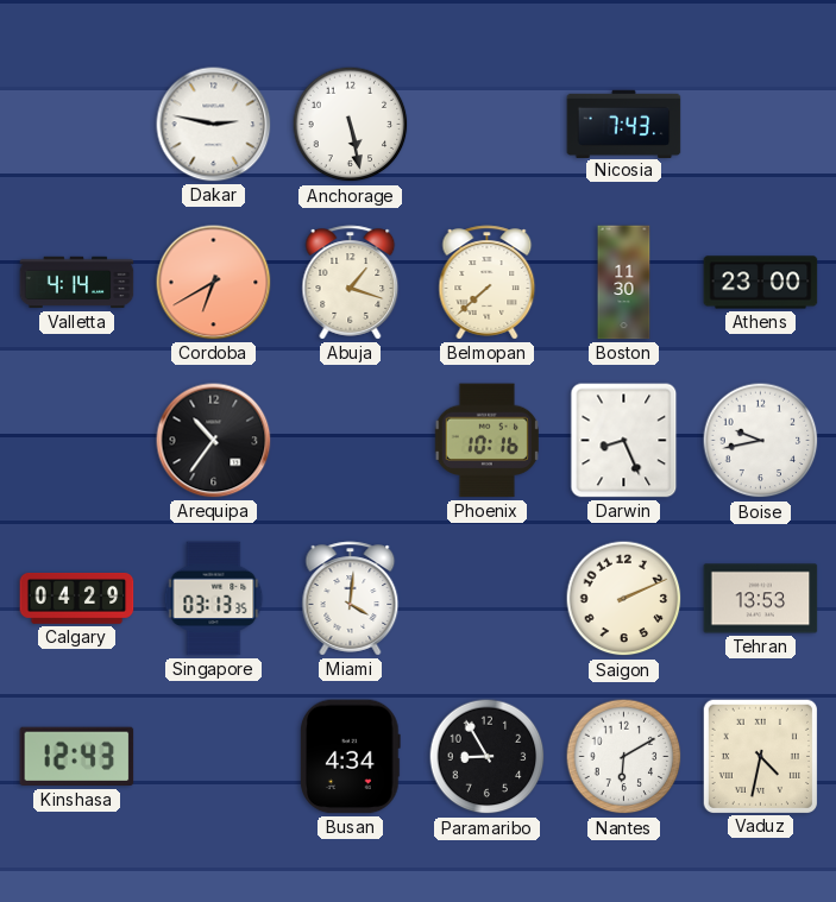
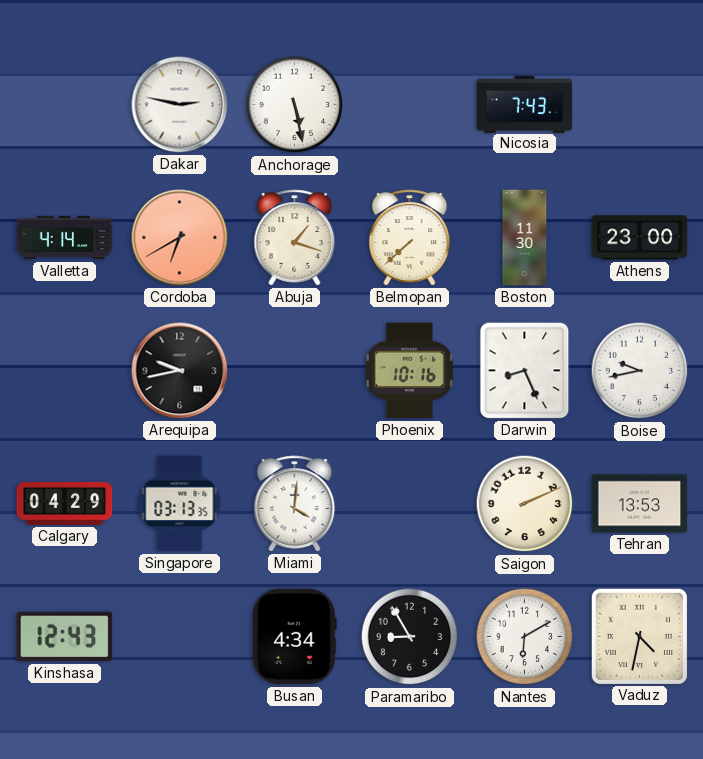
Arequipa: 10:36 -> 9:43
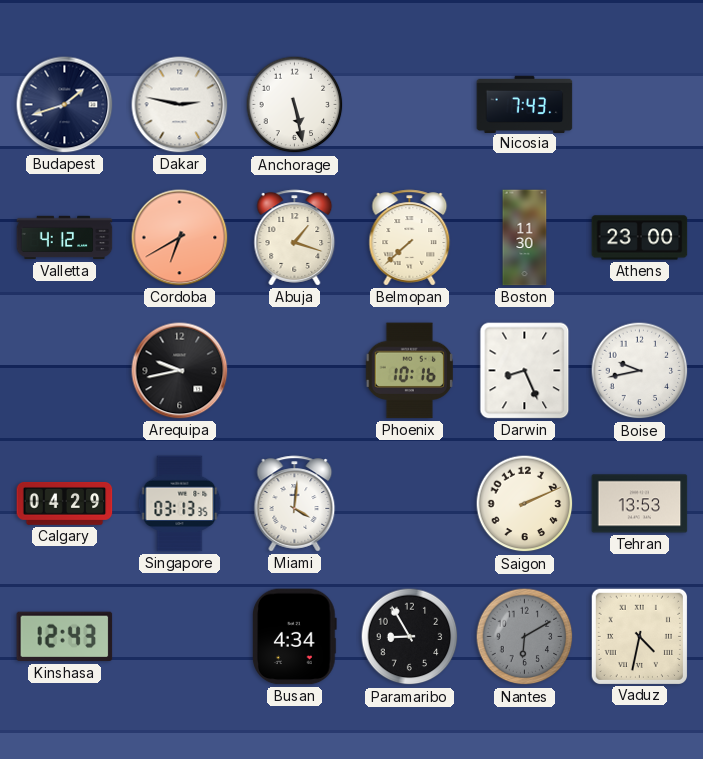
Budapest: none -> 1:42
Valletta: 4:14 -> 4:12
Nantes dial: white -> grey
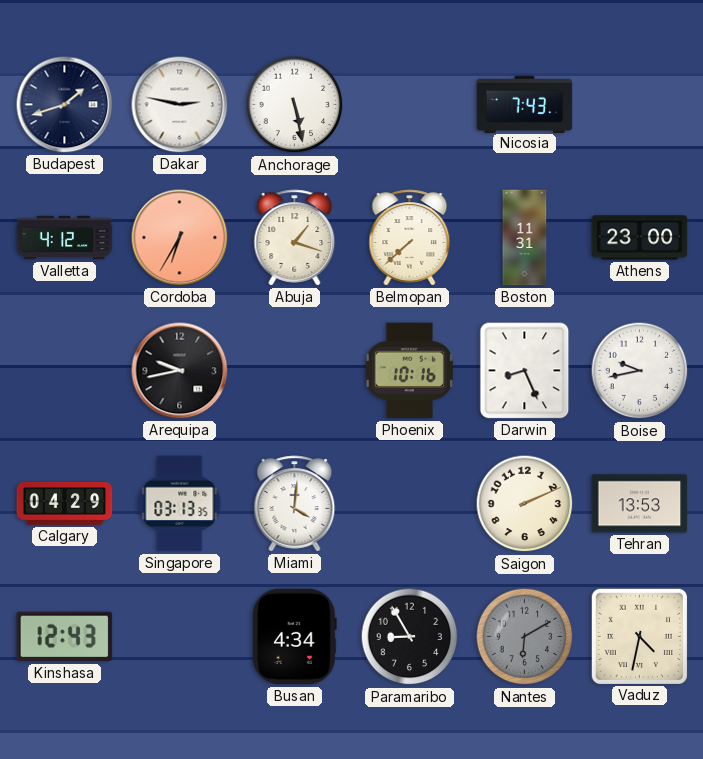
Cordoba: 6:40 -> 6:35
Boston: 11:30 -> 11:31
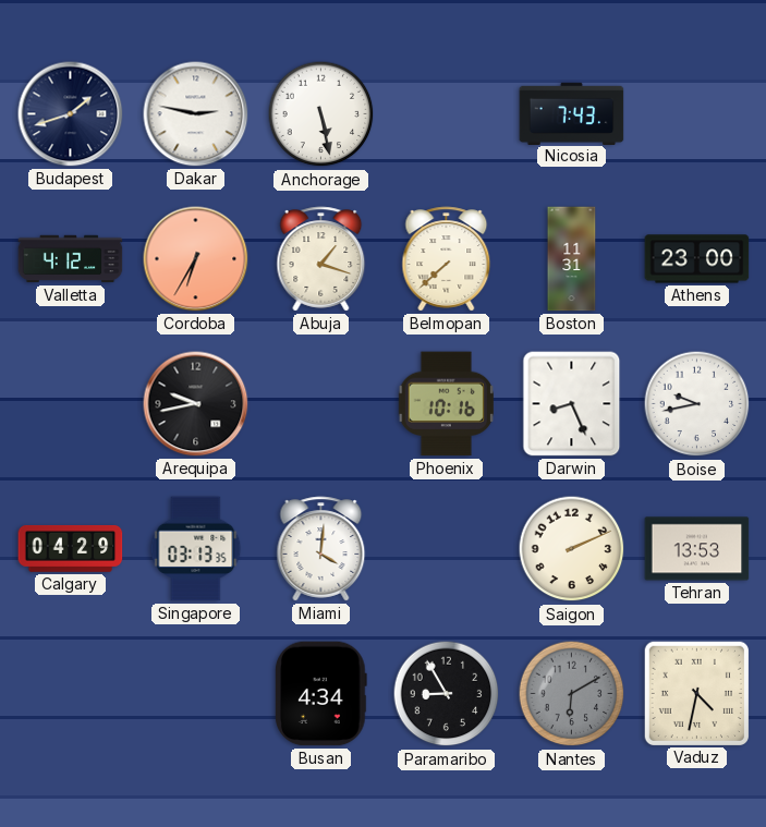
Kinshasa: 12:43 -> none
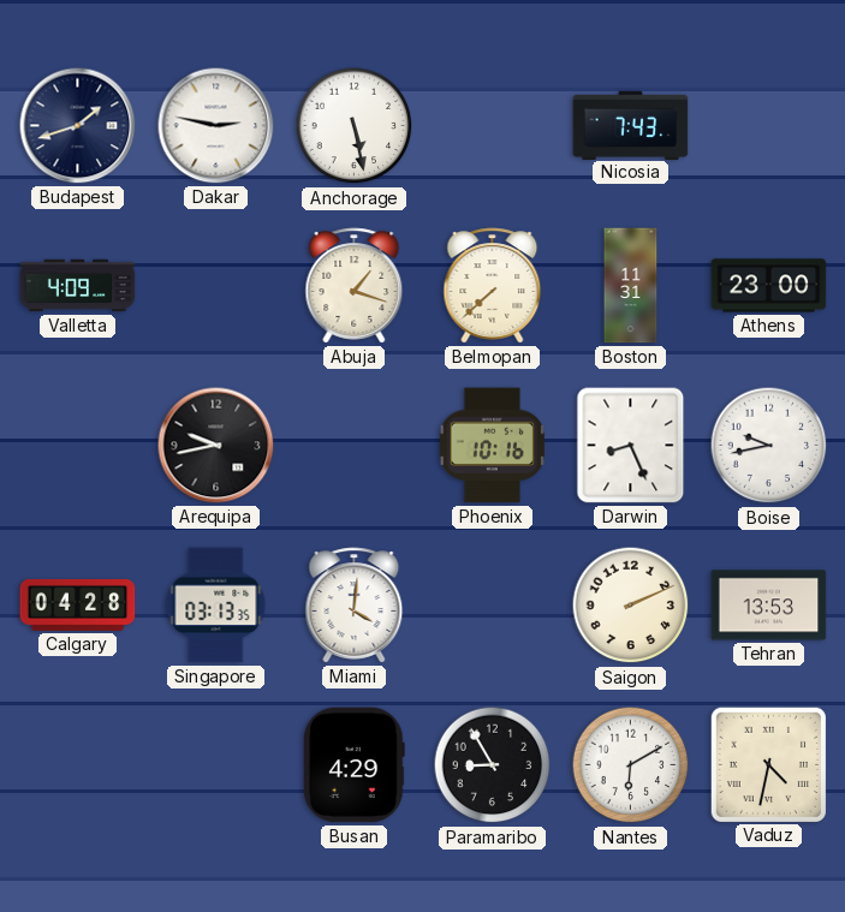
Valletta: 4:12 -> 4:09
Cordoba: 6:35 -> none
Calgary: 04:29 -> 04:28
Busan: 4:34 -> 4:29
Nantes dial: grey -> white
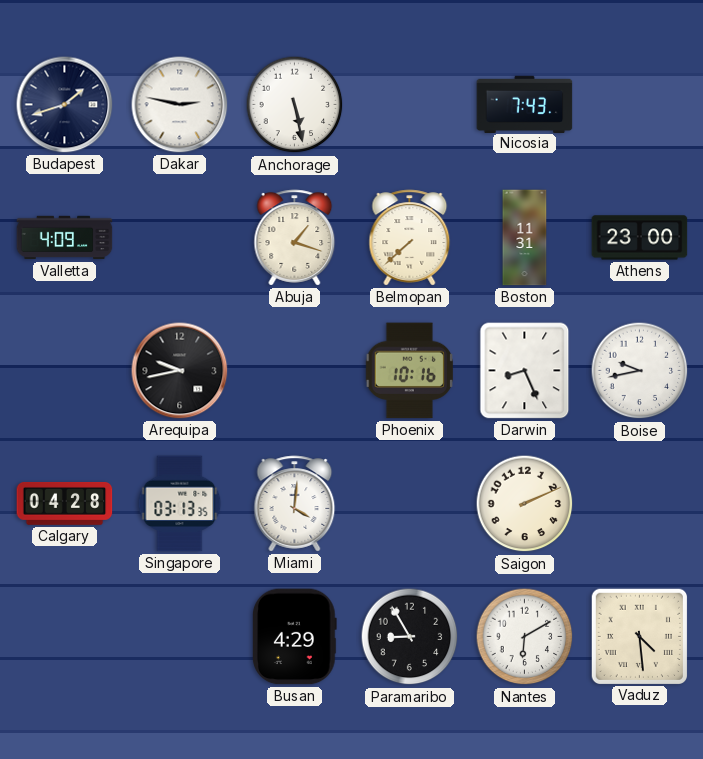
Tehran: 13:53 -> none
Vaduz: 4:32 -> 4:29
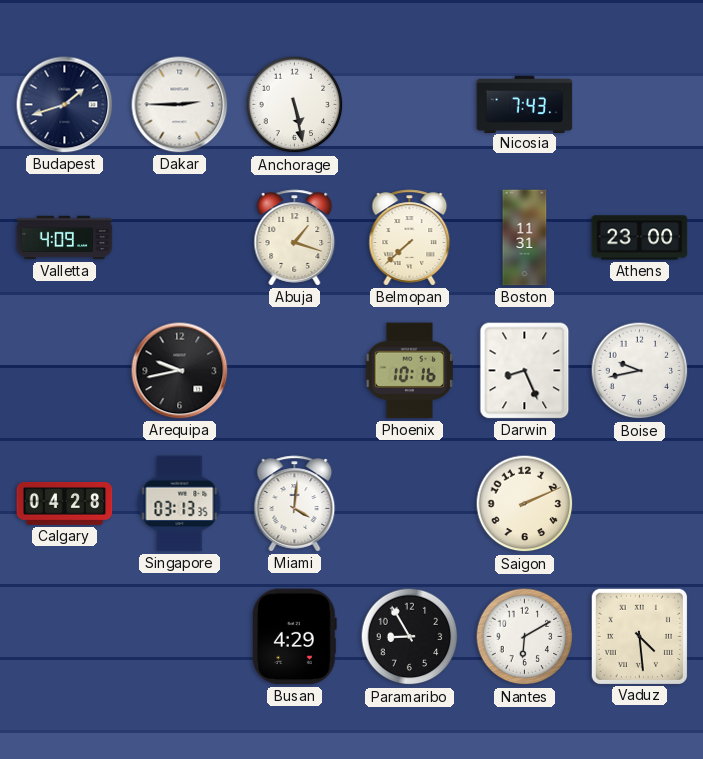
Dakar: 2:47 -> 2:45
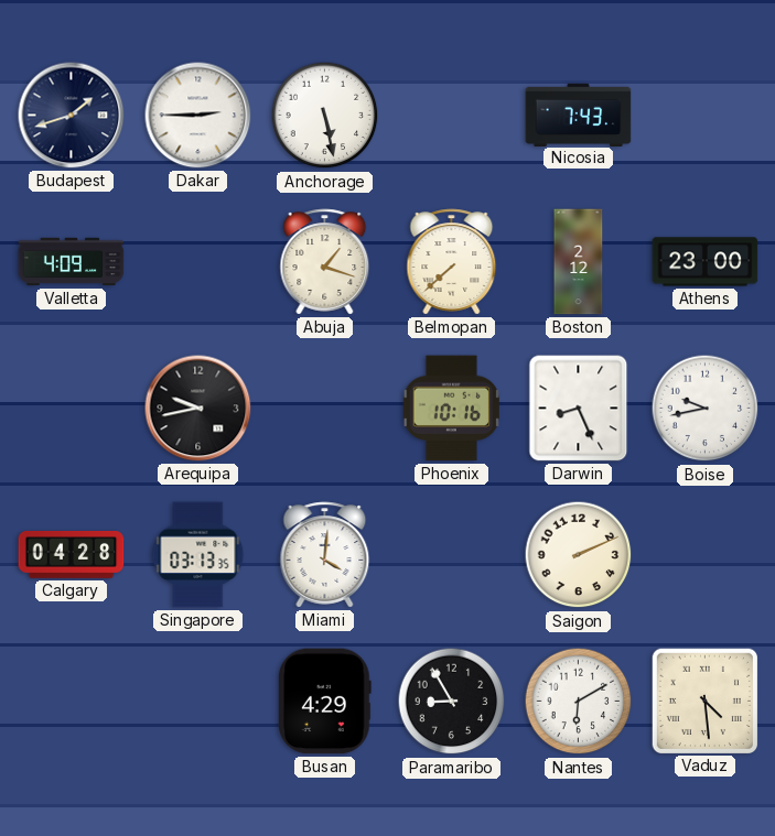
Boston: 11:31 -> 2:12
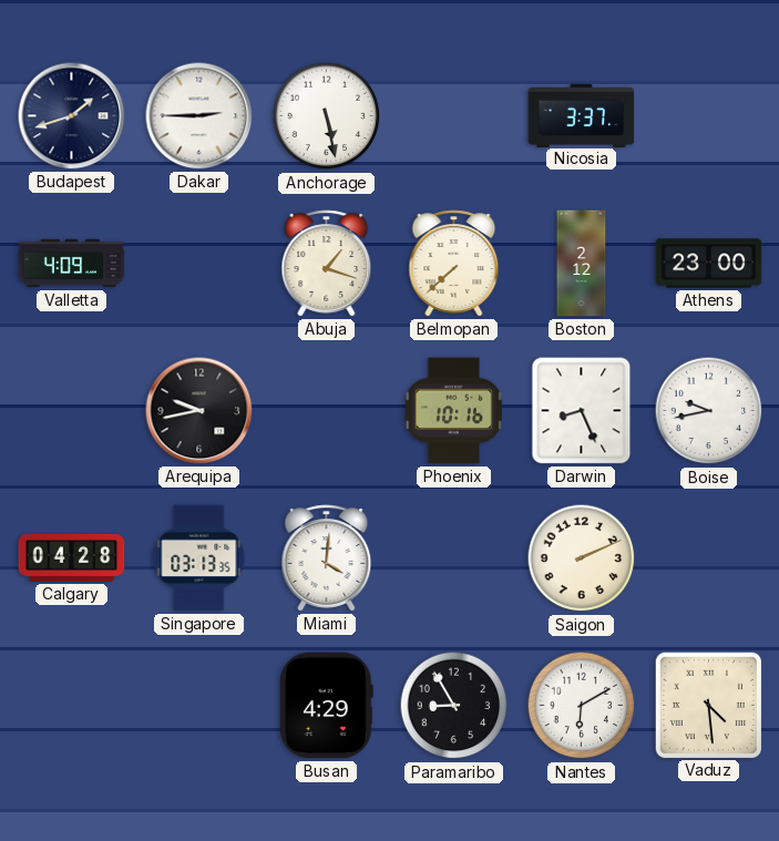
Nicosia: 7:43 -> 3:37
